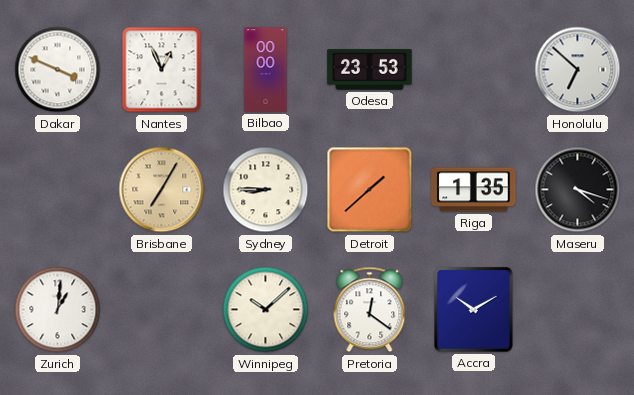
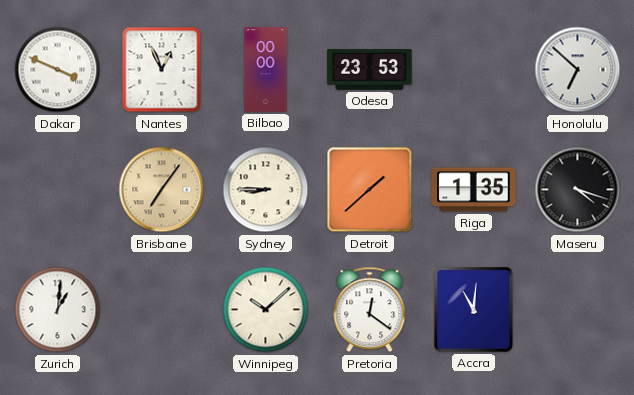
Brisbane: 7:05 -> 7:06
Accra: 10:10 -> 11:01
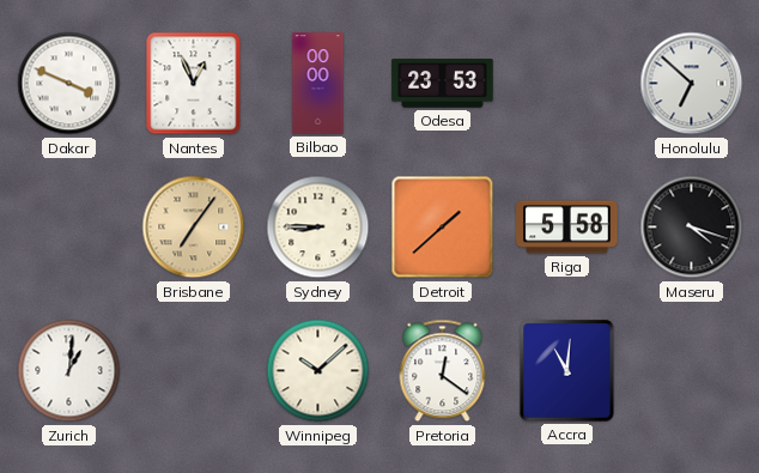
Riga: 1:35 -> 5:58
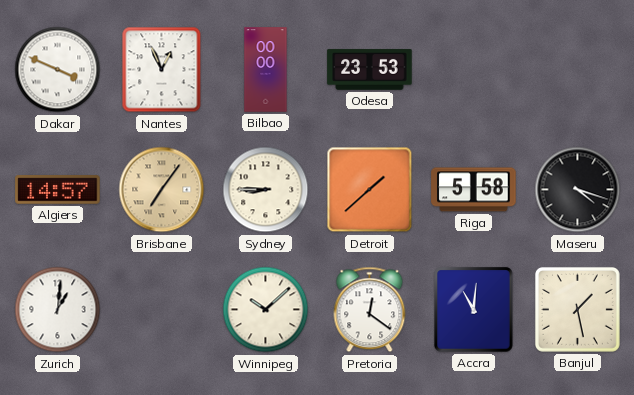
Honolulu: 6:52 -> none
Algiers: none -> 14:57
Banjul: none -> 1:28
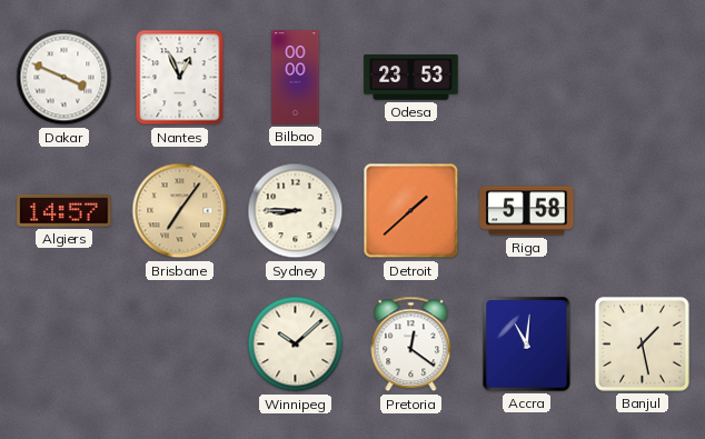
Maseru: 4:18 -> none
Zurich: 1:01 -> none
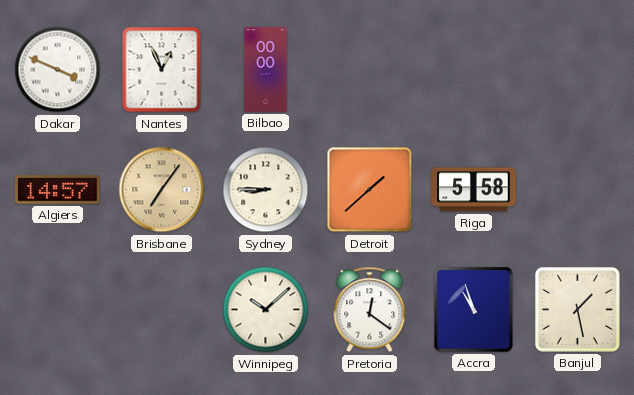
Odesa: 23:53 -> none
Accra: 11:01 -> 10:57
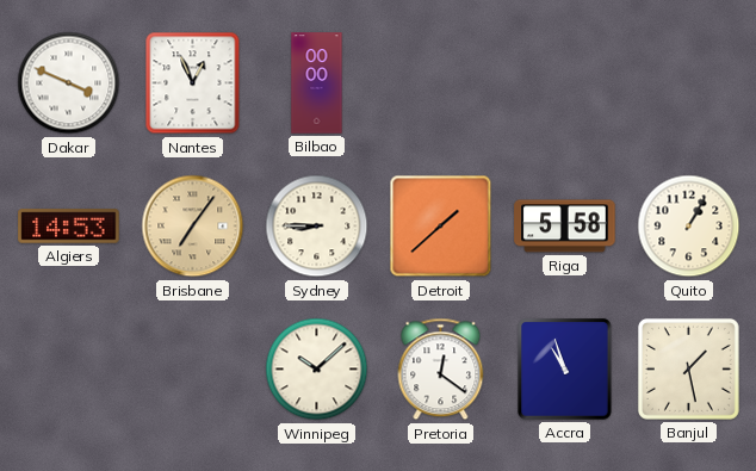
Algiers: 14:57 -> 14:53
Quito: none -> 1:05
